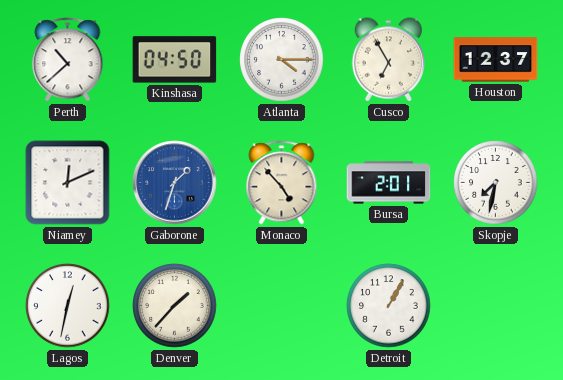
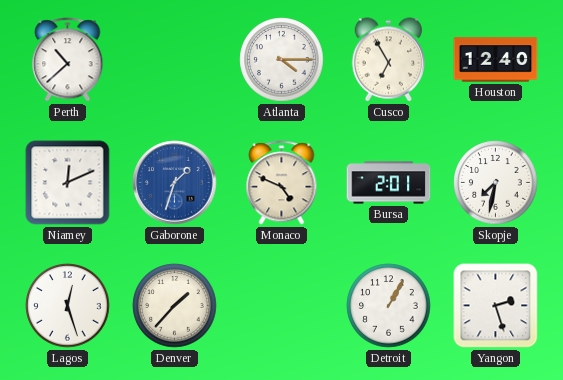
Kinshasa: 04:50 -> none
Houston: 12:37 -> 12:40
Monaco: 4:53 -> 4:49
Lagos: 12:32 -> 12:27
Yangon: none -> 2:27
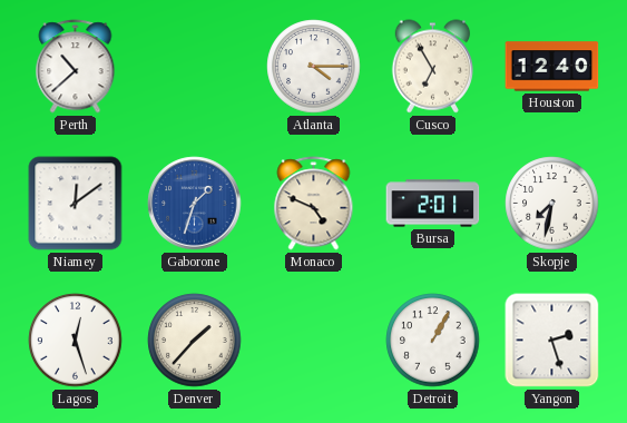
Niamey: 12:11 -> 12:09
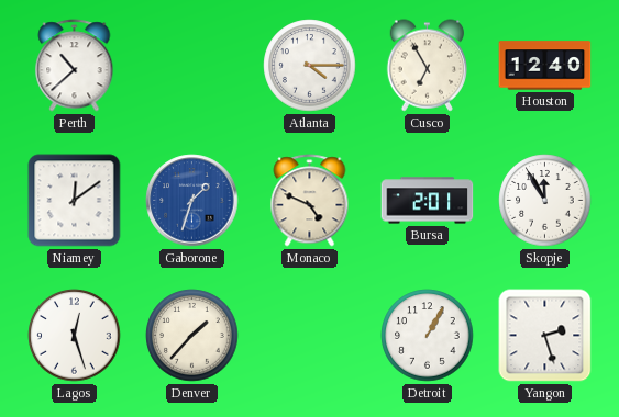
Skopje: 7:32 -> 11:55
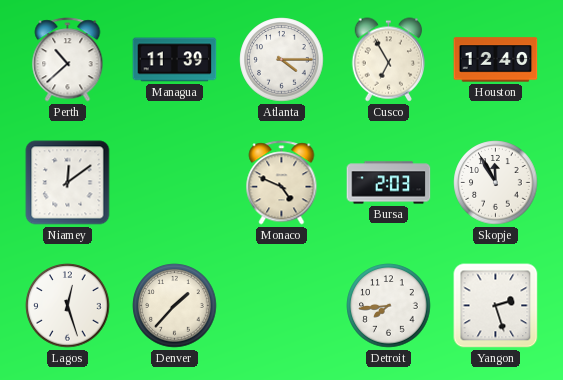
Managua: none -> 11:39
Gaborone: 1:33 -> none
Bursa: 2:01 -> 2:03
Detroit: 1:05 -> 7:44
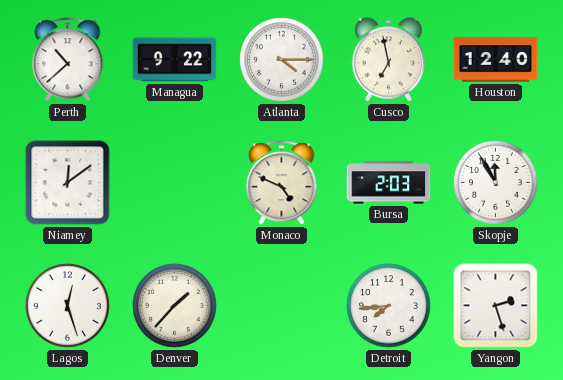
Managua: 11:39 -> 9:22
Cusco: 6:55 -> 6:58
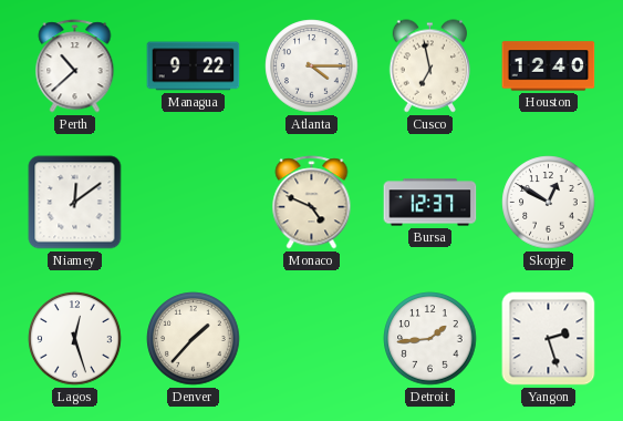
Bursa: 2:03 -> 12:37
Skopje: 11:55 -> 12:50
Detroit: 7:44 -> 1:44
